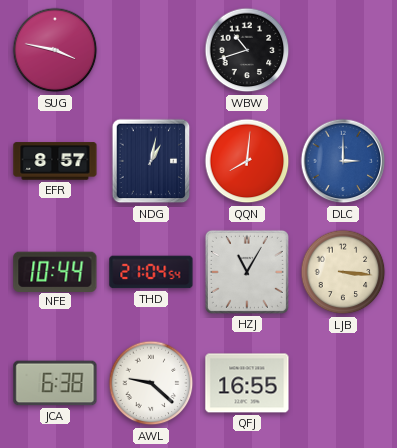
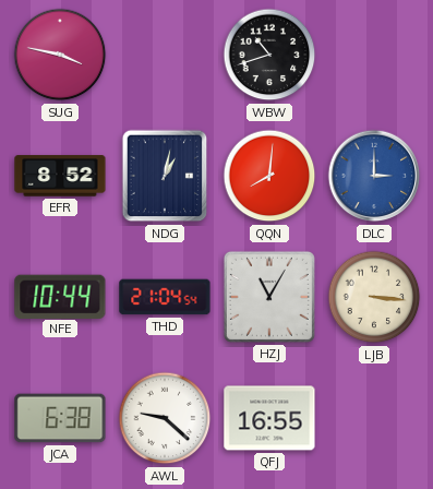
EFR: 8:57 -> 8:52
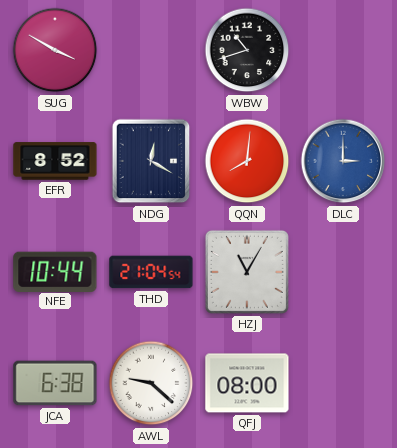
SUG: 3:47 -> 3:50
NDG: 1:02 -> 12:20
LJB: 3:16 -> none
QFJ: 16:55 -> 08:00
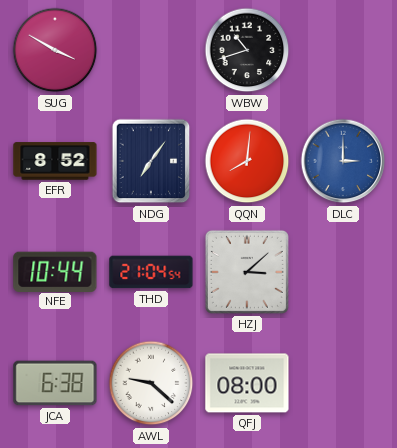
NDG: 12:20 -> 7:06
HZJ: 11:05 -> 3:08
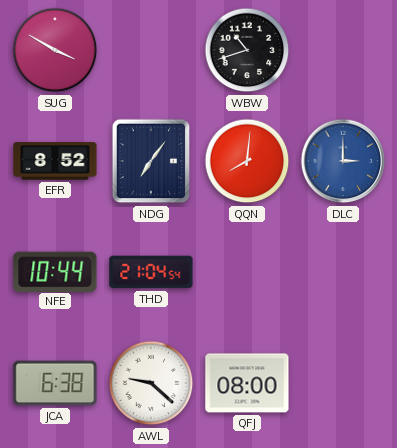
HZJ: 3:08 -> none
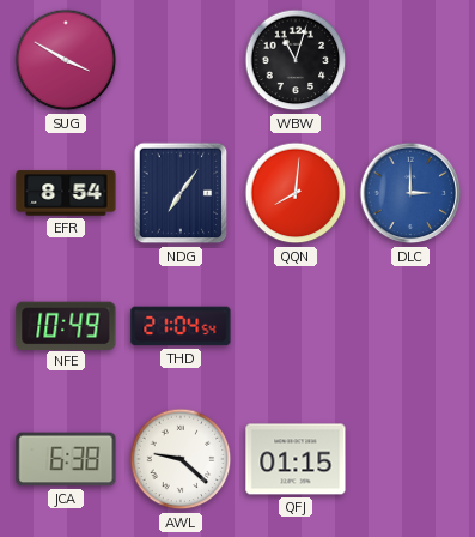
WBW: 10:42 -> 11:03
EFR: 8:52 -> 8:54
NFE: 10:44 -> 10:49
QFJ: 08:00 -> 01:15
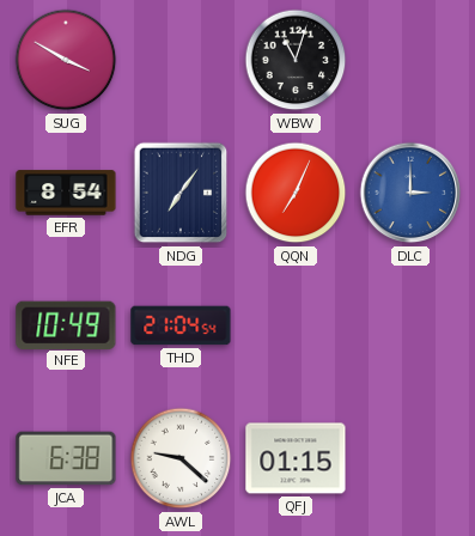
QQN: 8:01 -> 7:04
